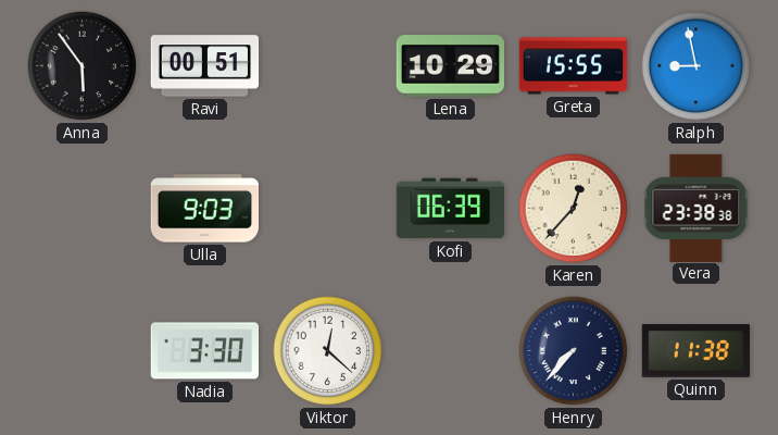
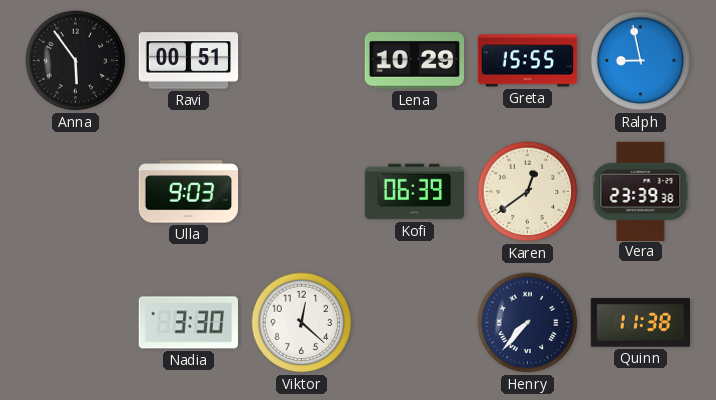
Karen: 12:37 -> 12:39
Vera: 23:38 -> 23:39
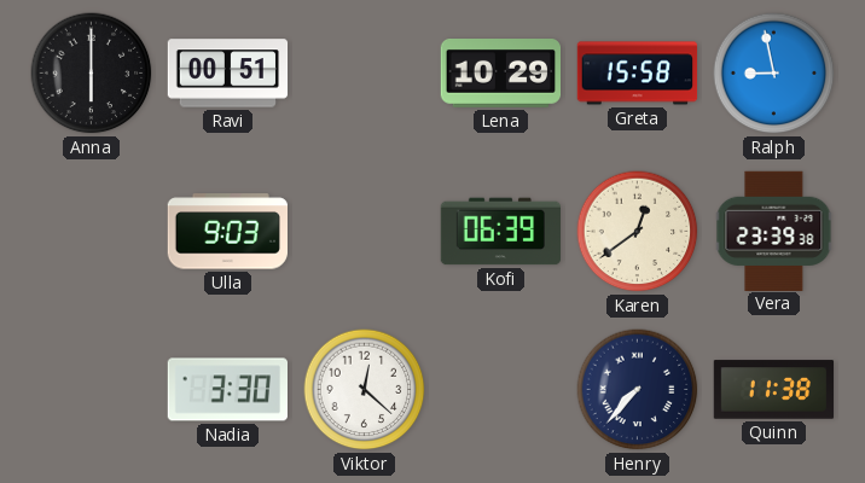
Anna: 5:54 -> 6:00
Greta: 15:55 -> 15:58
